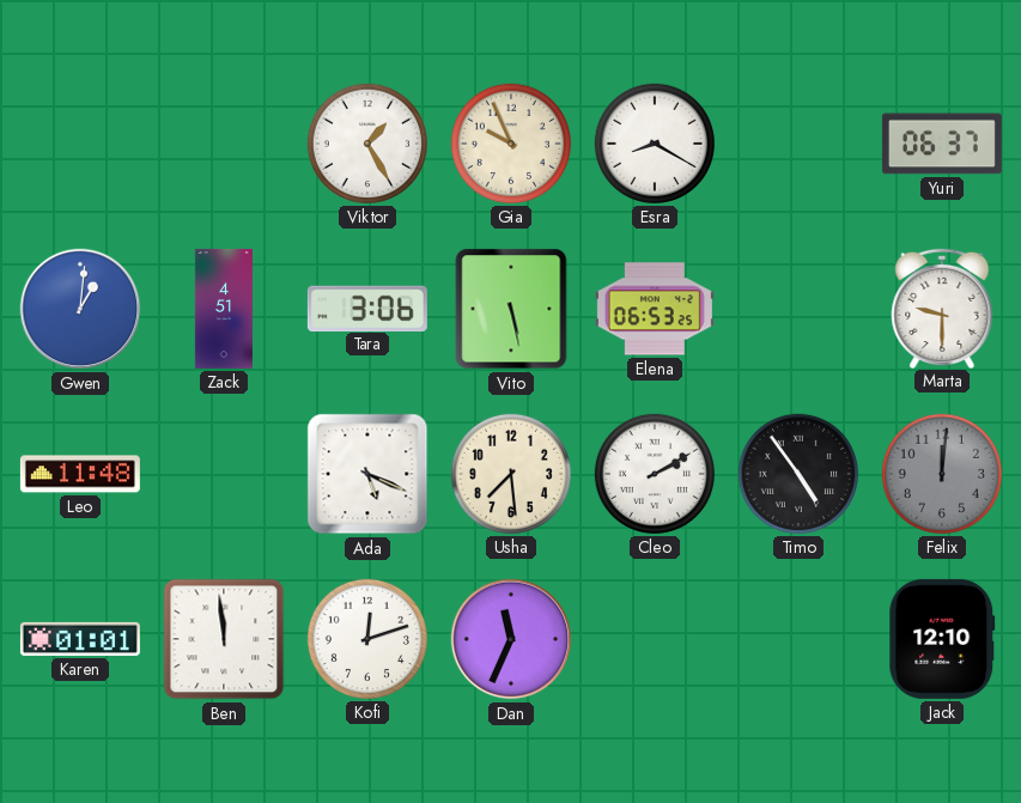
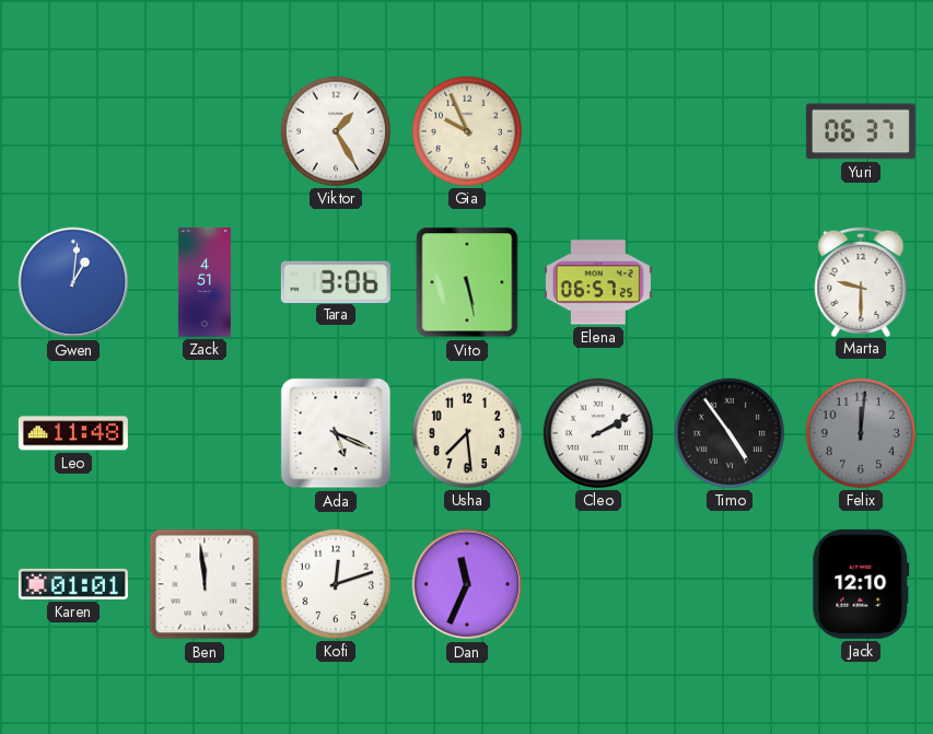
Esra: 8:20 -> none
Elena: 06:53 -> 06:57
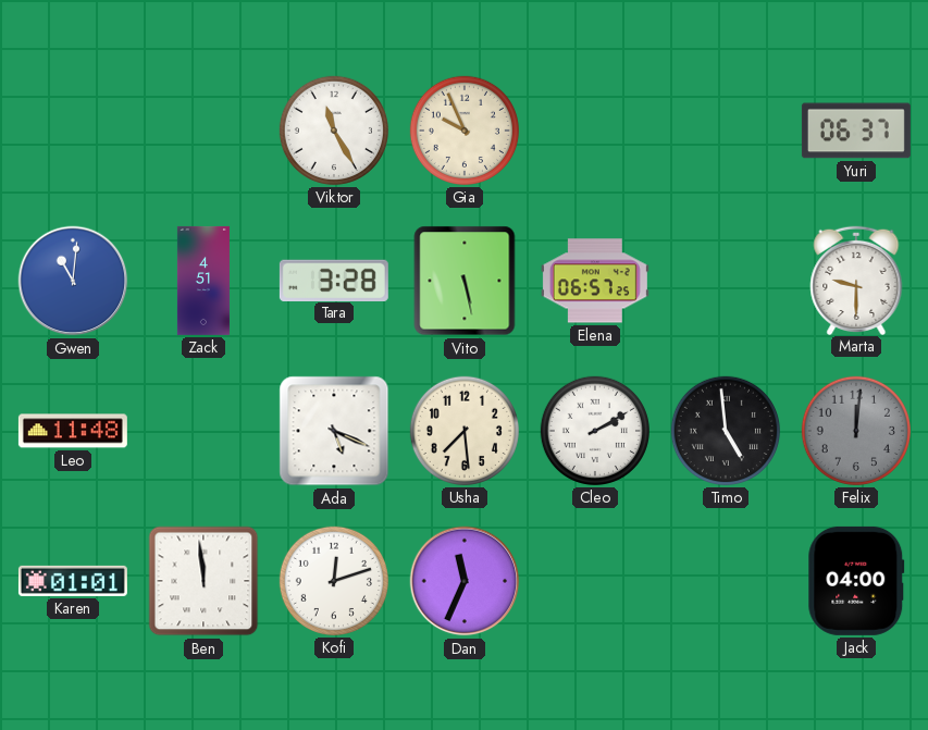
Viktor: 1:25 -> 11:25
Gwen: 1:01 -> 11:01
Tara: 3:06 -> 3:28
Timo: 4:54 -> 4:59
Jack: 12:10 -> 04:00
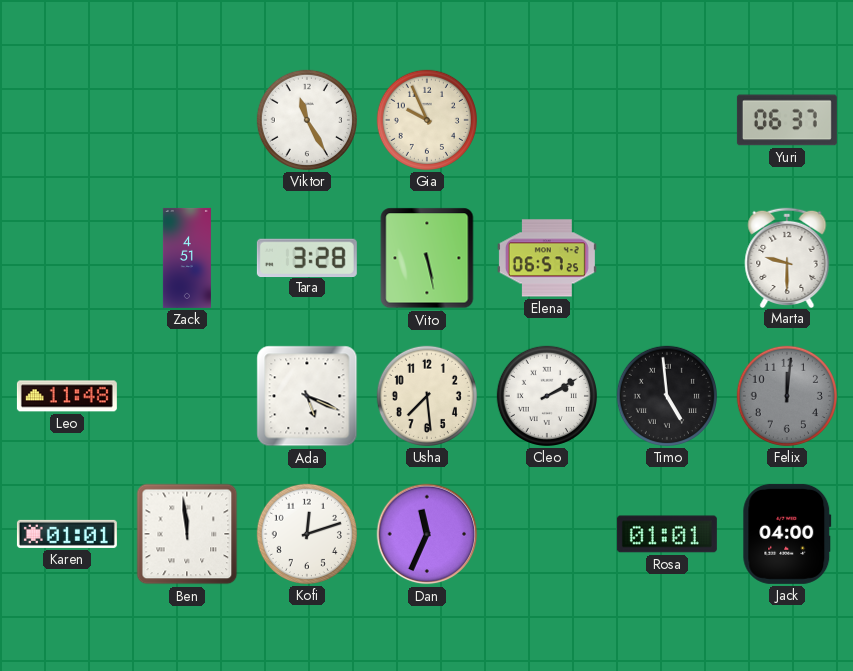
Gwen: 11:01 -> none
Rosa: none -> 01:01
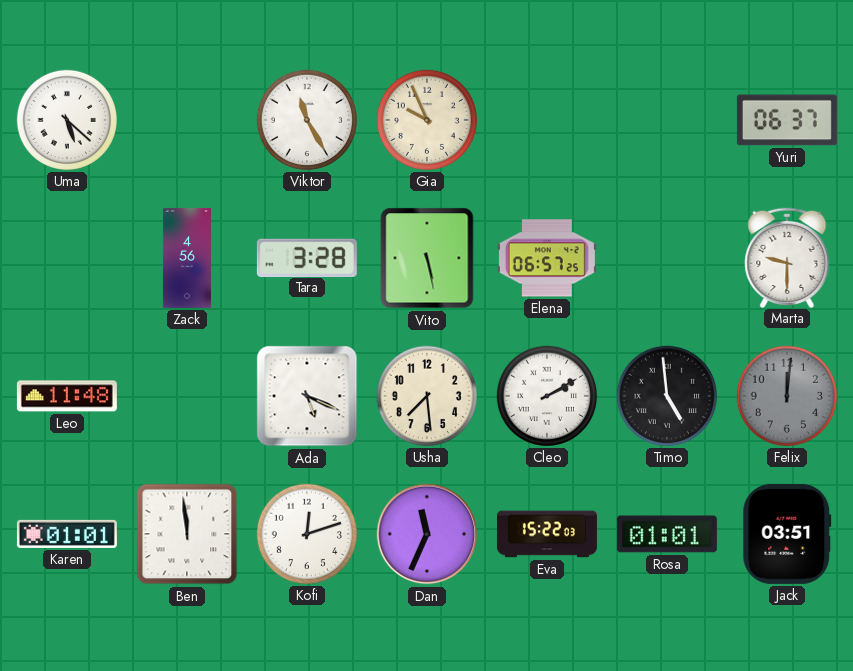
Uma: none -> 5:22
Zack: 4:51 -> 4:56
Eva: none -> 15:22
Jack: 04:00 -> 03:51
